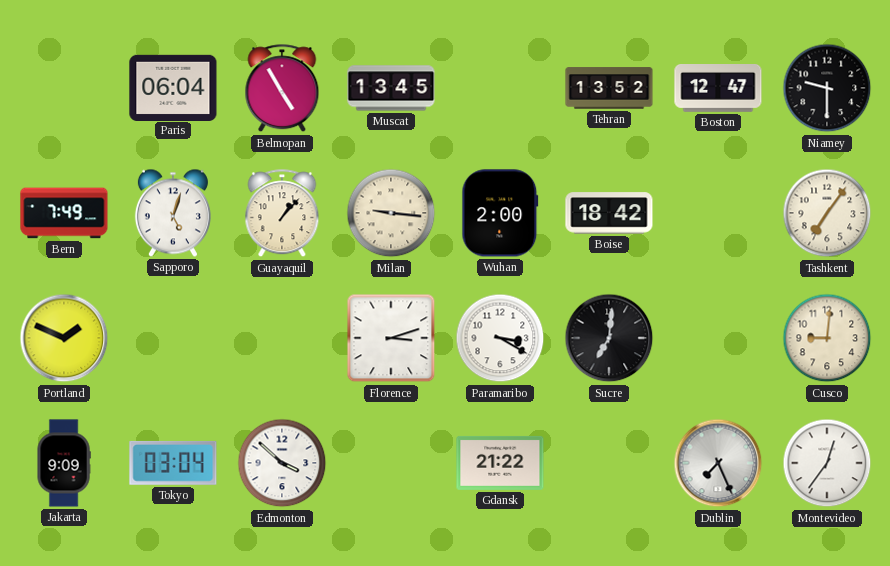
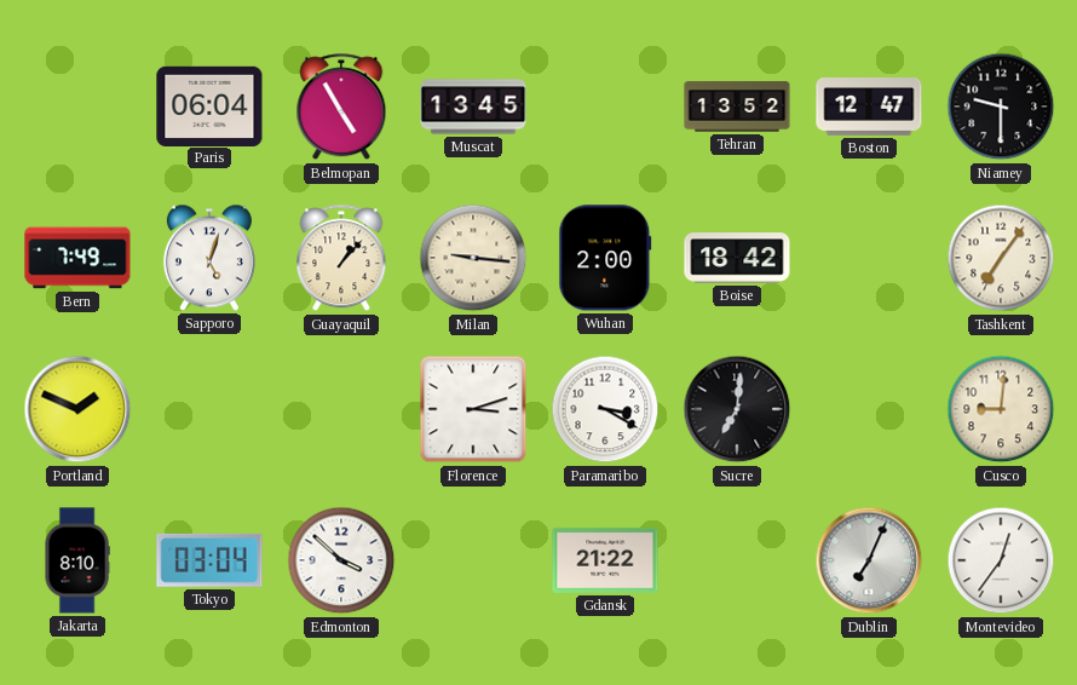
Jakarta: 9:09 -> 8:10
Dublin: 7:26 -> 7:04
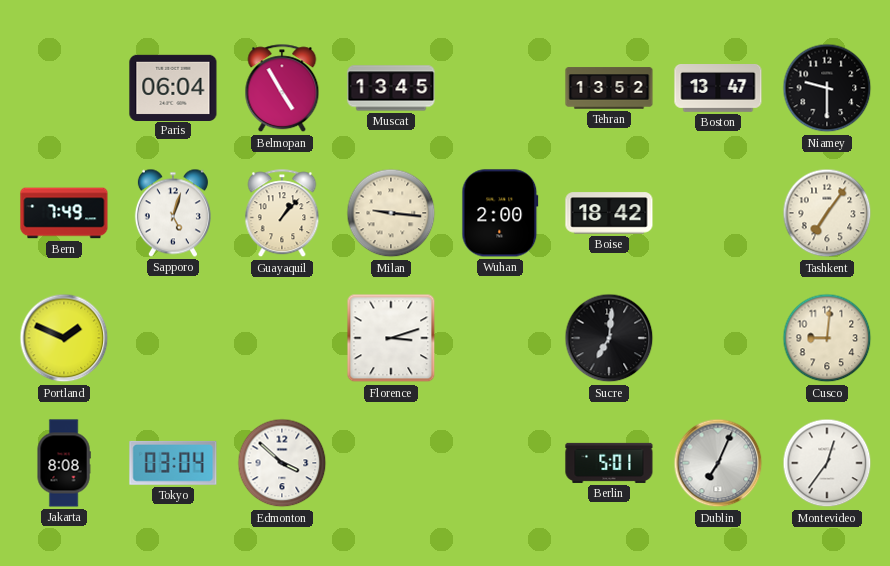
Boston: 12:47 -> 13:47
Paramaribo: 3:20 -> none
Jakarta: 8:10 -> 8:08
Gdansk: 21:22 -> none
Berlin: none -> 5:01
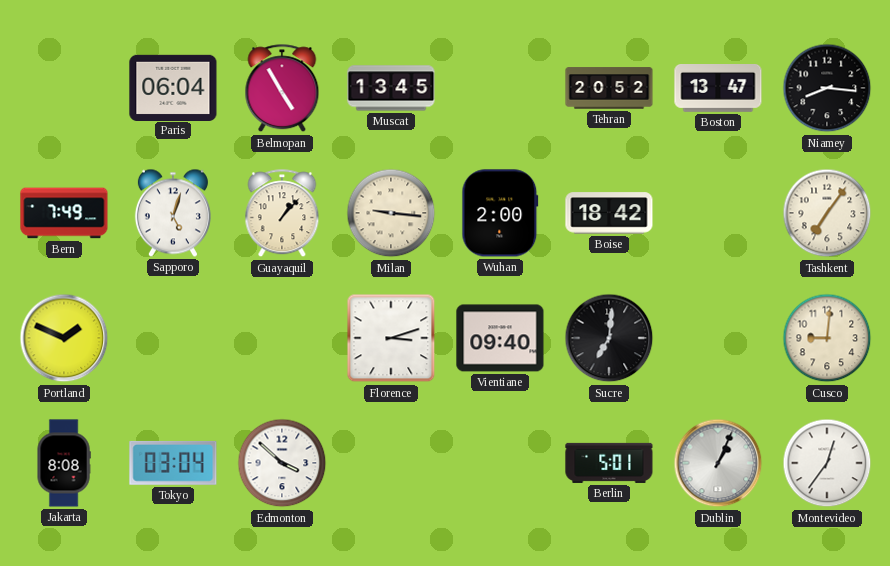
Tehran: 13:52 -> 20:52
Niamey: 9:30 -> 8:16
Vientiane: none -> 09:40
Dublin: 7:04 -> 1:04
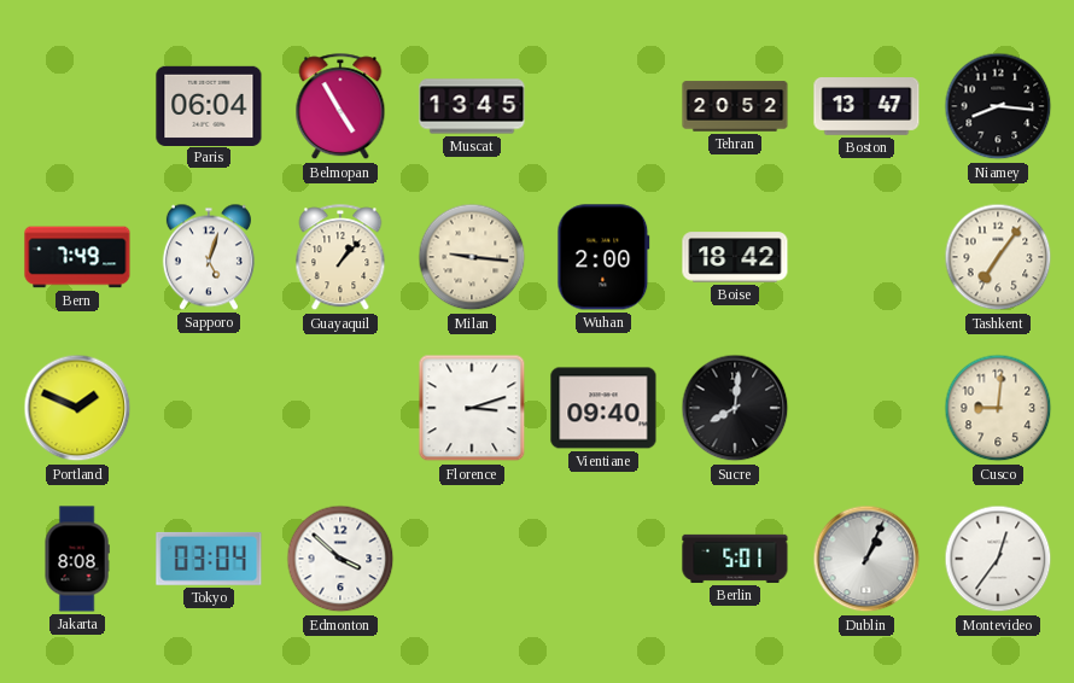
Sucre: 7:01 -> 8:01
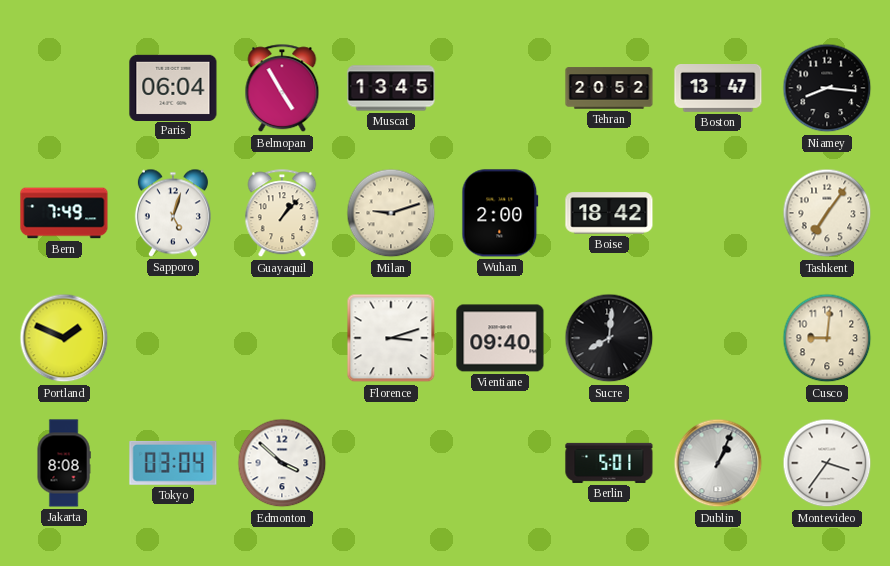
Milan: 9:16 -> 9:12
Montevideo: 12:36 -> 3:36
